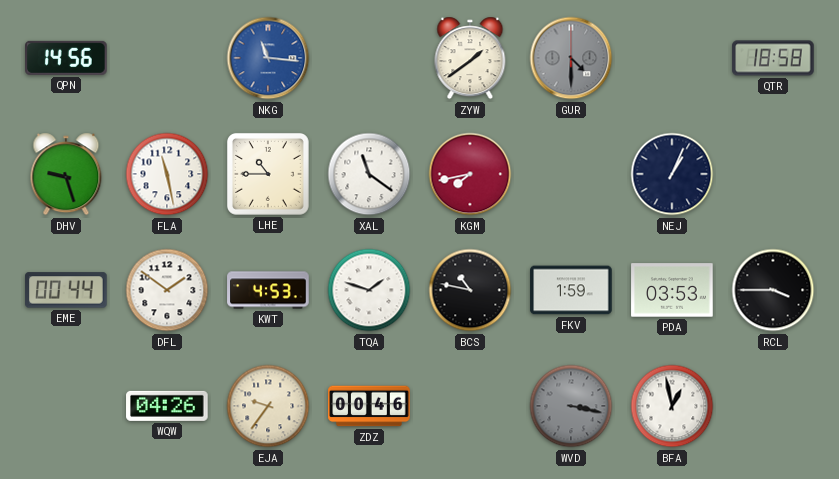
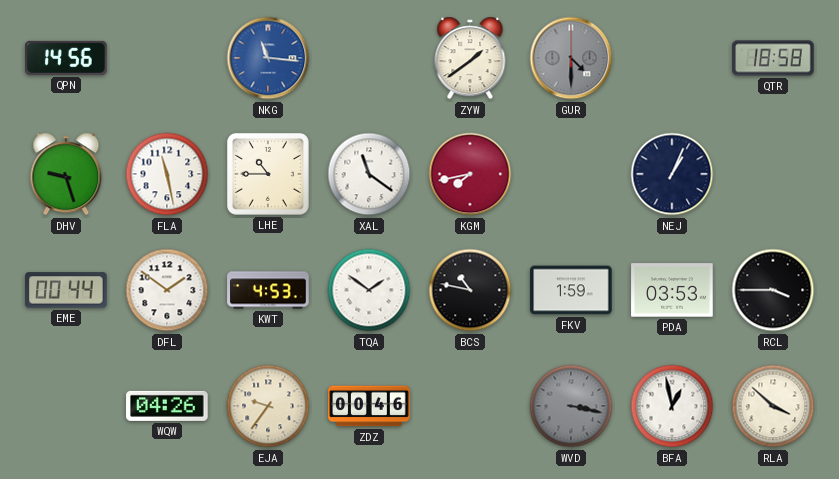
TQA: 1:48 -> 1:51
RLA: none -> 3:52
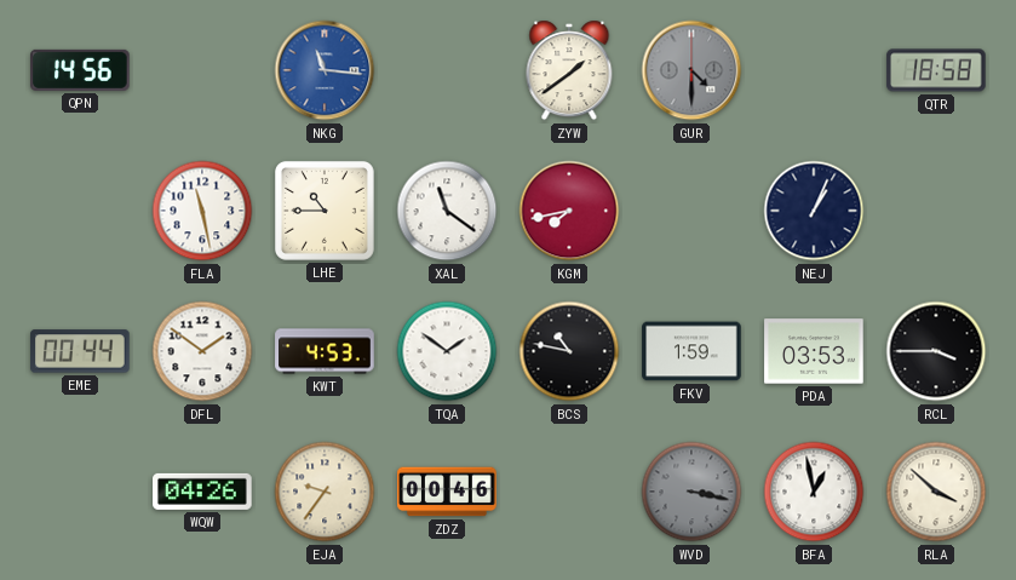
DHV: 9:27 -> none
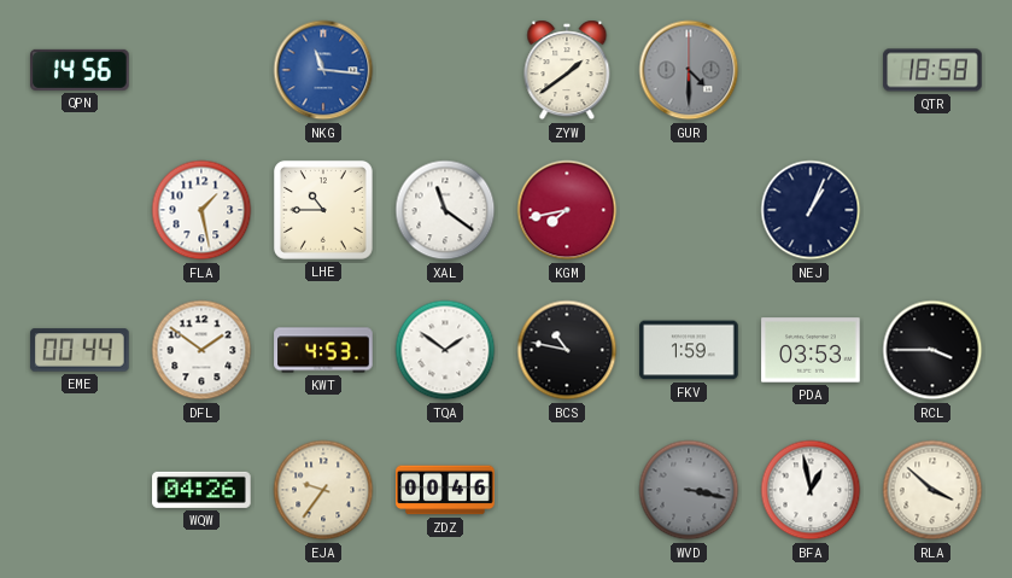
FLA: 11:28 -> 1:28
